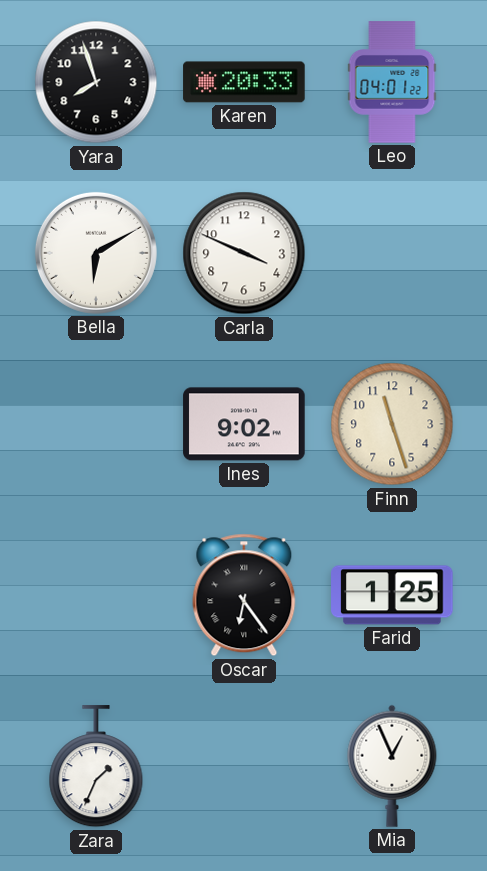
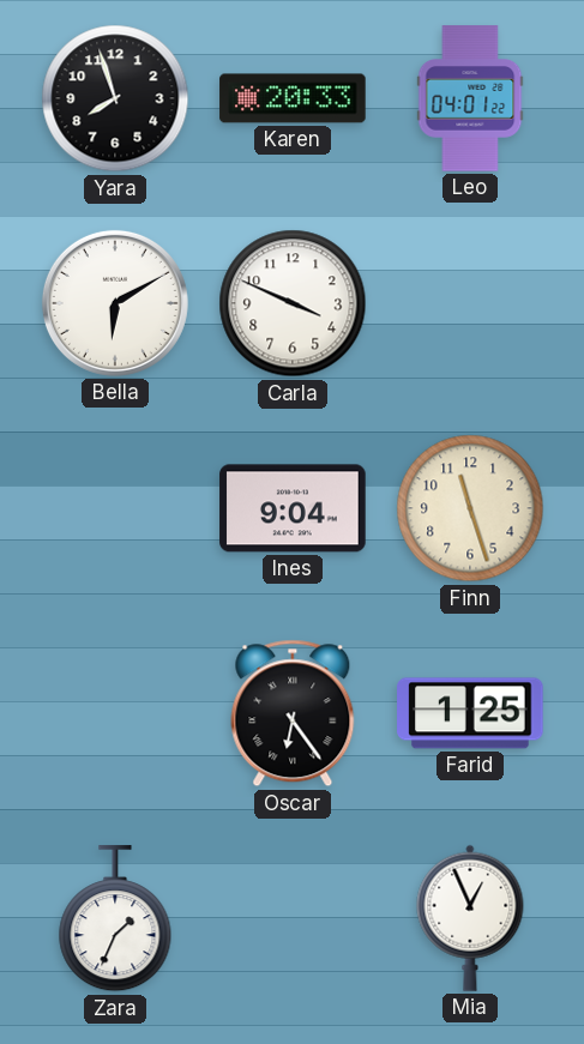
Ines: 9:02 -> 9:04
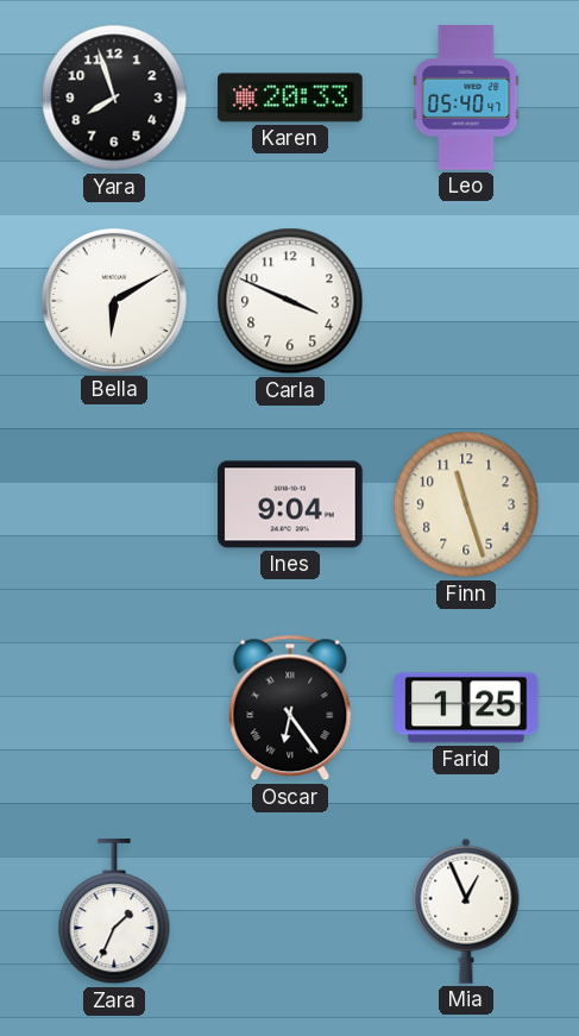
Leo: 04:01 -> 05:40
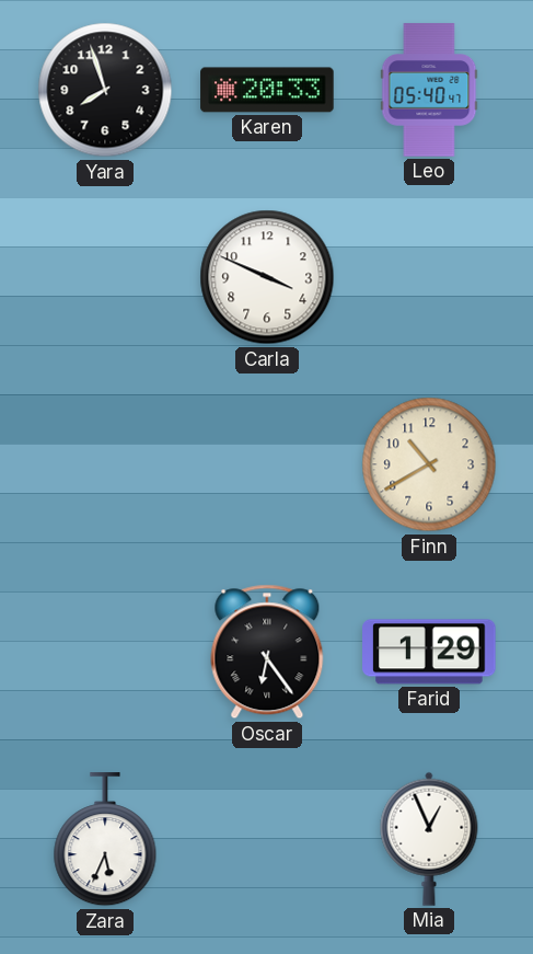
Bella: 6:10 -> none
Ines: 9:04 -> none
Finn: 11:27 -> 10:40
Farid: 1:25 -> 1:29
Zara: 1:34 -> 5:34
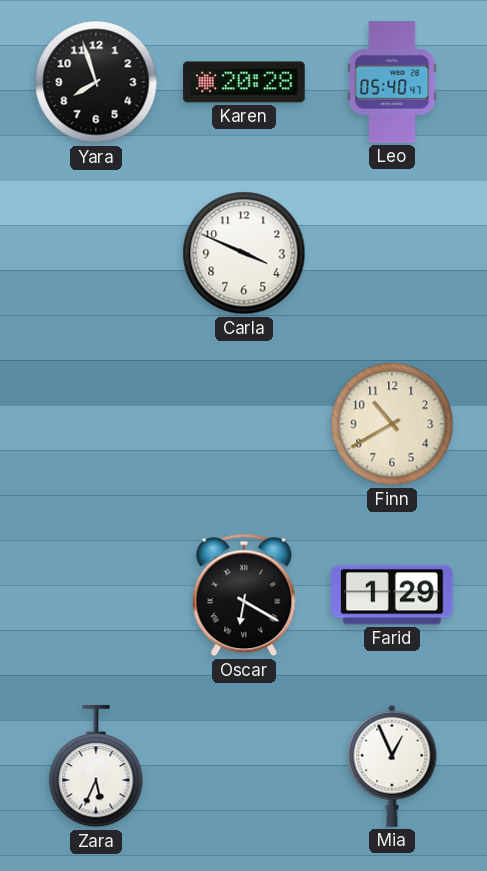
Karen: 20:33 -> 20:28
Oscar: 6:24 -> 6:20
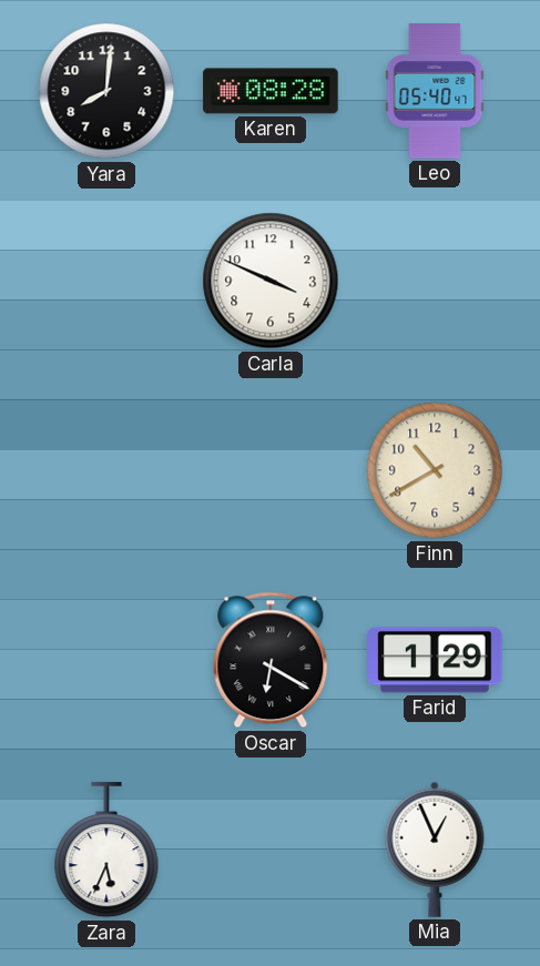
Yara: 7:57 -> 8:01
Karen: 20:28 -> 08:28
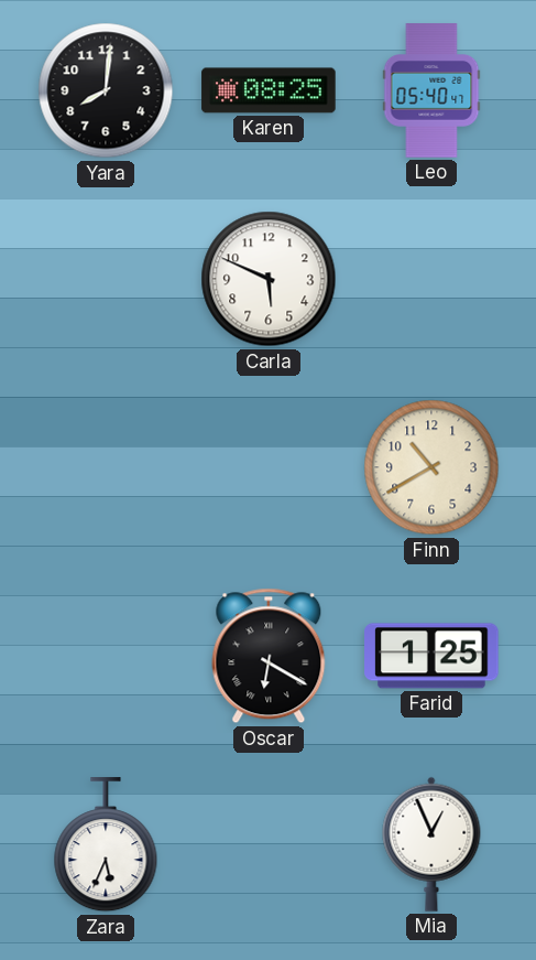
Karen: 08:28 -> 08:25
Carla: 3:49 -> 5:49
Farid: 1:29 -> 1:25
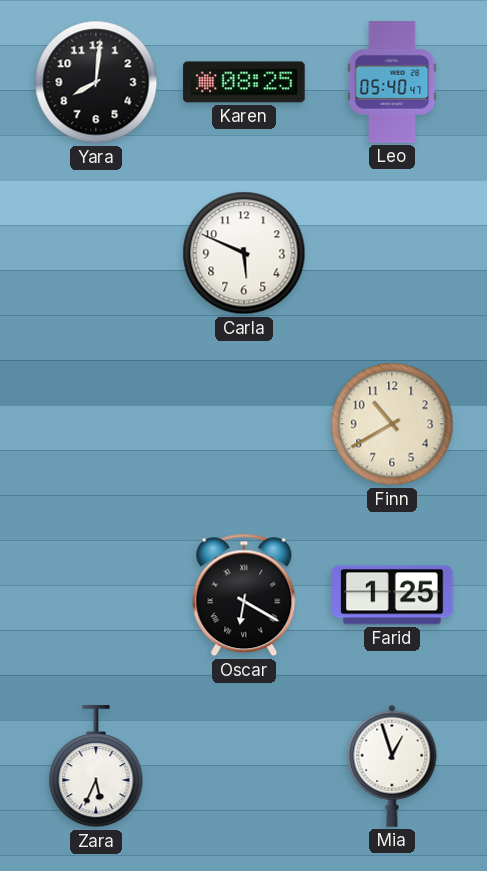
Mia: 12:56 -> 12:57
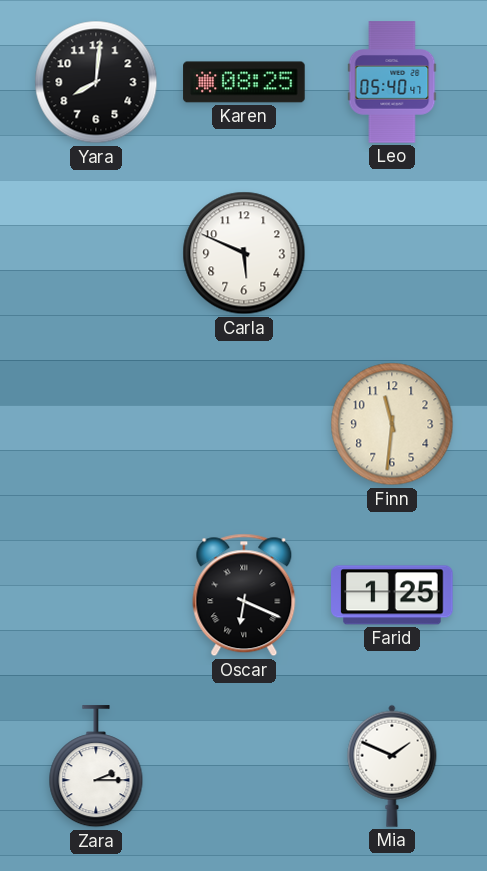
Finn: 10:40 -> 11:31
Oscar: 6:20 -> 6:19
Zara: 5:34 -> 2:15
Mia: 12:57 -> 1:49
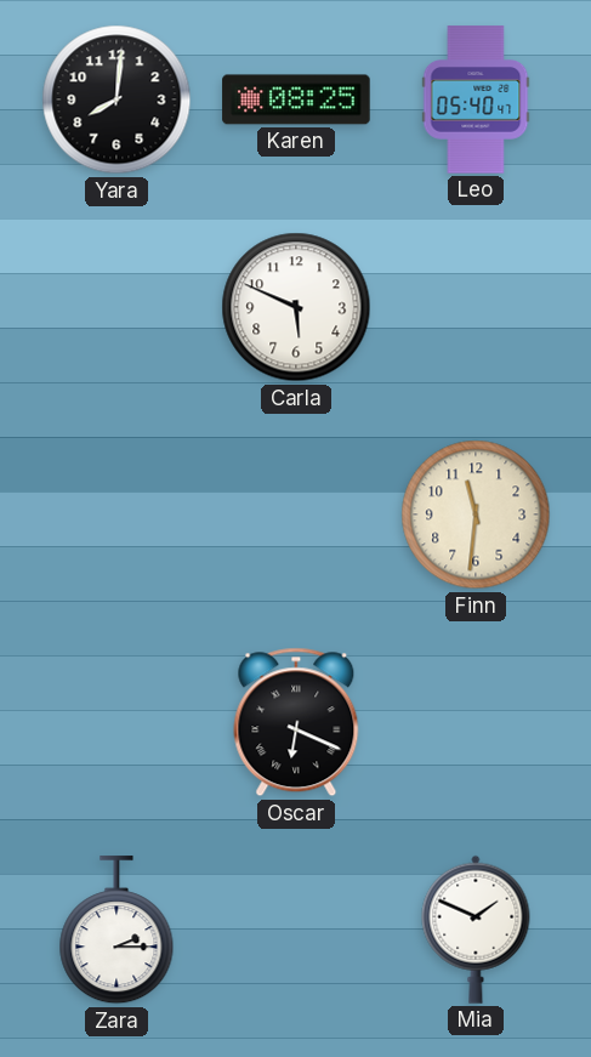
Farid: 1:25 -> none
